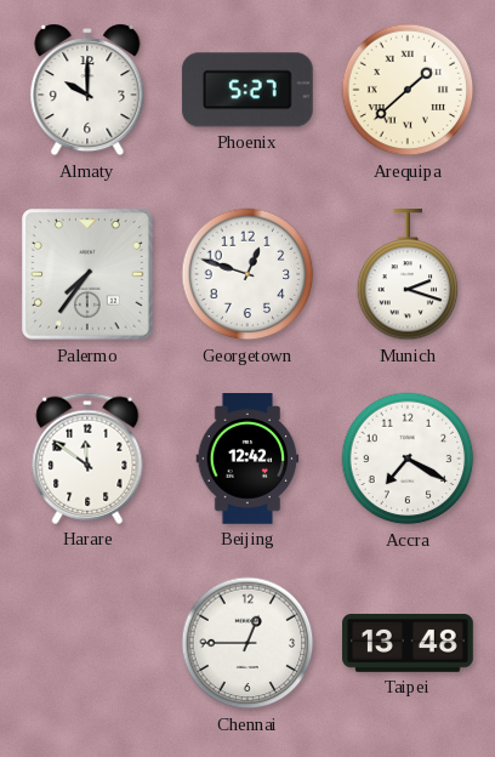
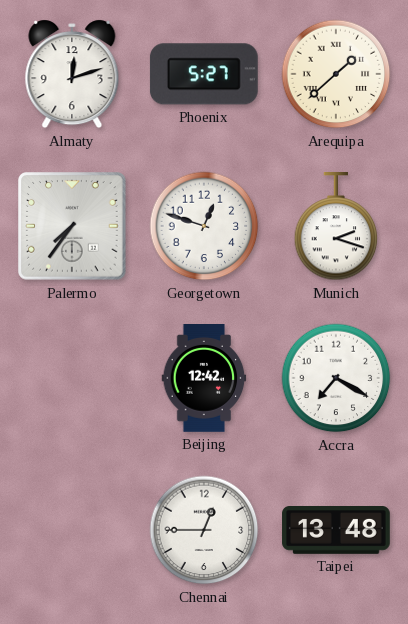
Almaty: 10:00 -> 12:12
Harare: 11:51 -> none
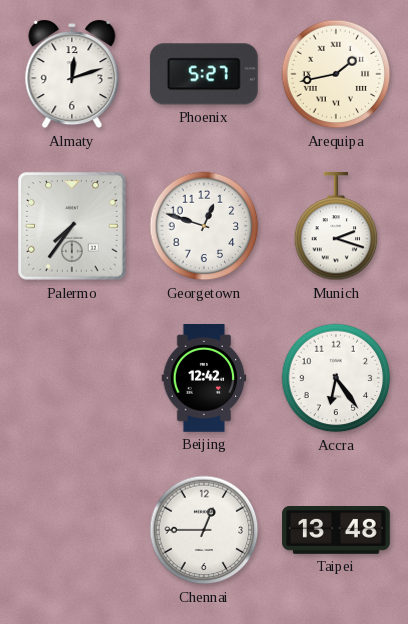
Arequipa: 1:38 -> 1:43
Accra: 7:20 -> 6:24
